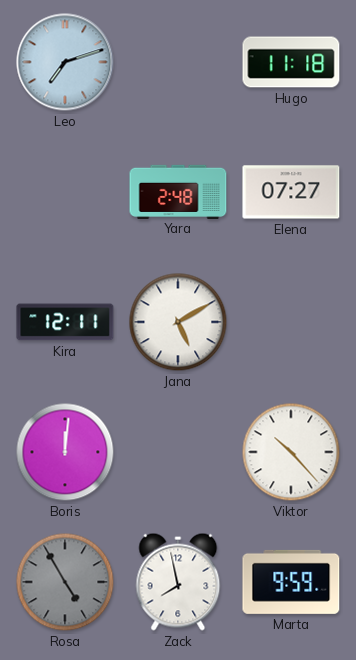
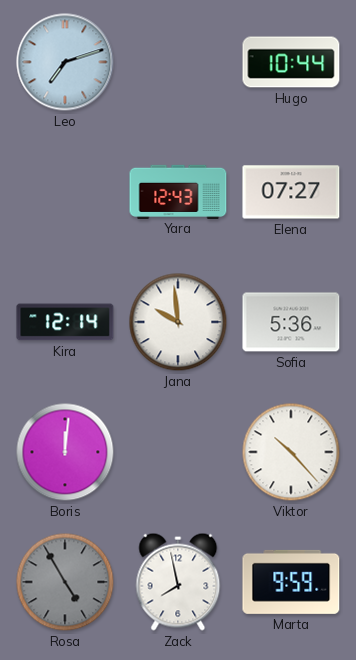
Hugo: 11:18 -> 10:44
Yara: 2:48 -> 12:43
Kira: 12:11 -> 12:14
Jana: 5:10 -> 9:59
Sofia: none -> 5:36
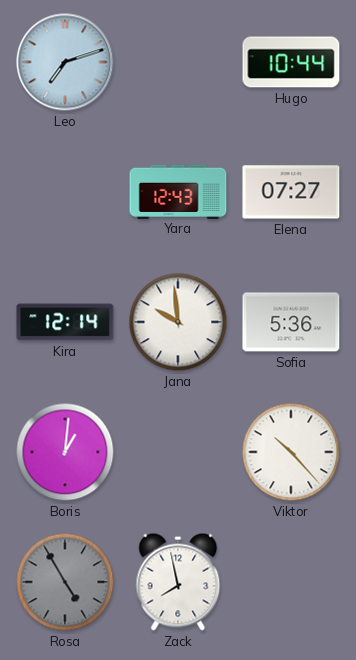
Boris: 12:01 -> 1:01
Marta: 9:59 -> none
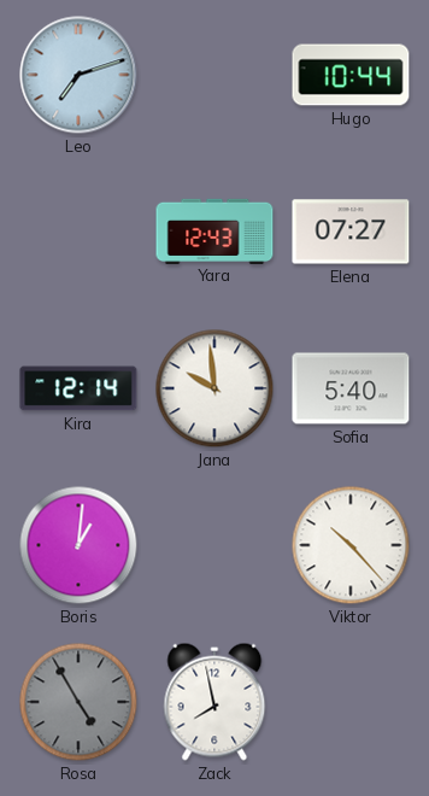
Sofia: 5:36 -> 5:40
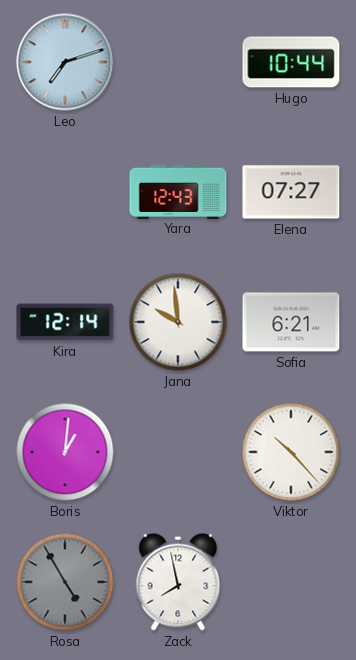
Sofia: 5:40 -> 6:21
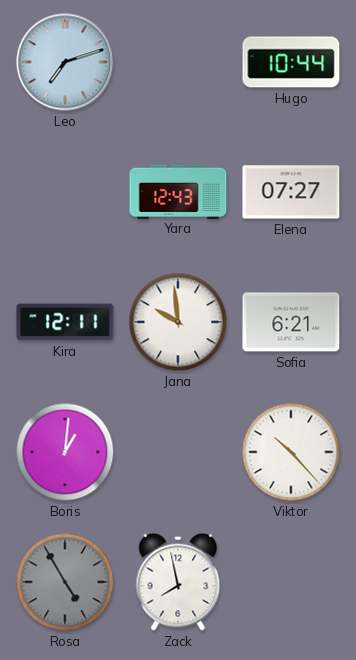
Kira: 12:14 -> 12:11
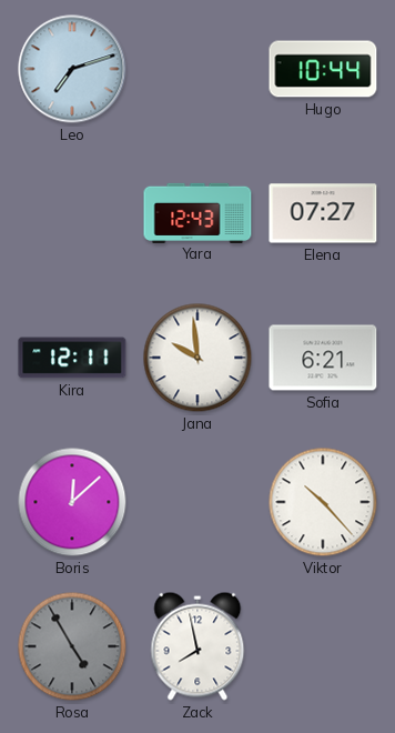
Boris: 1:01 -> 12:08
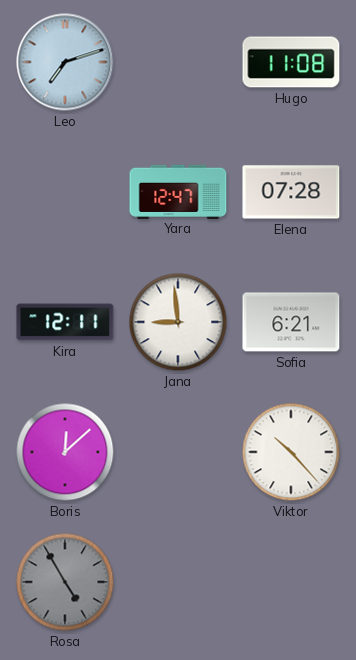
Hugo: 10:44 -> 11:08
Yara: 12:43 -> 12:47
Elena: 07:27 -> 07:28
Jana: 9:59 -> 8:59
Zack: 7:58 -> none
